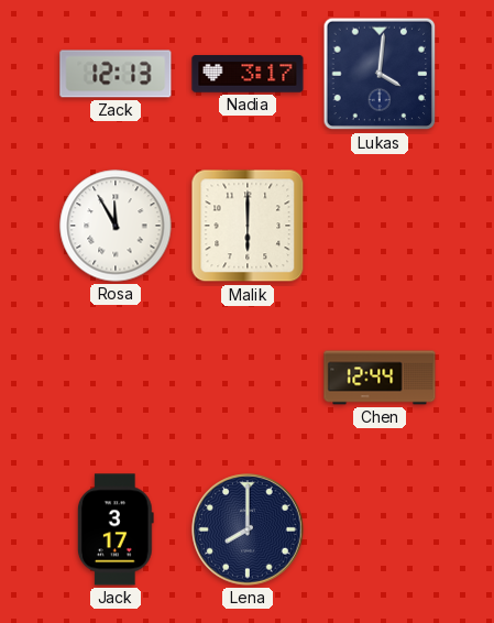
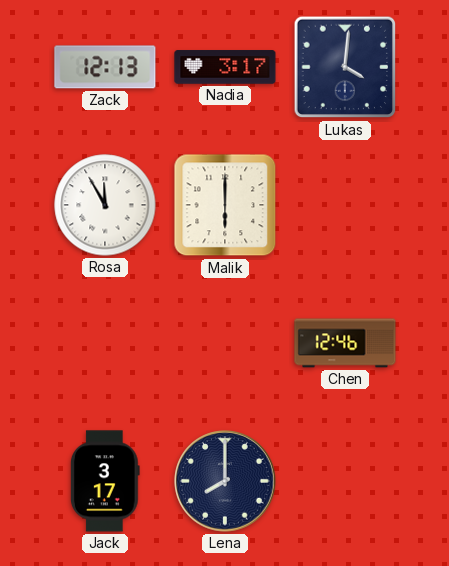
Chen: 12:44 -> 12:46
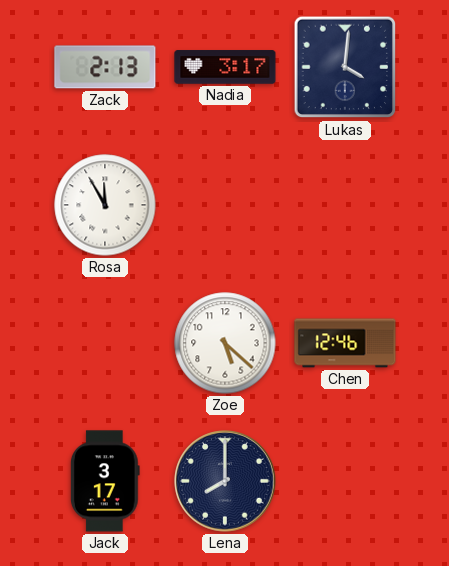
Zack: 12:13 -> 2:13
Malik: 6:00 -> none
Zoe: none -> 5:22
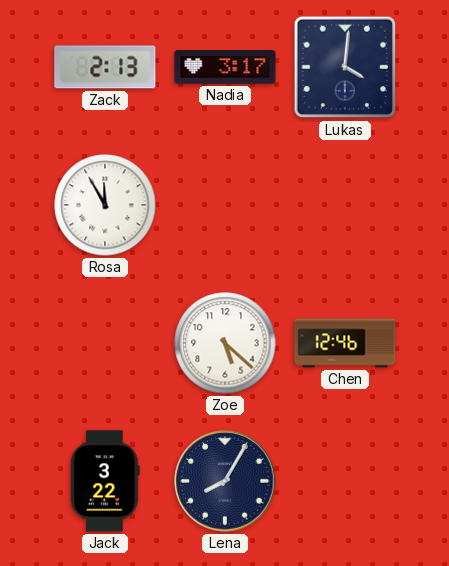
Jack: 3:17 -> 3:22
Lena: 8:00 -> 8:05
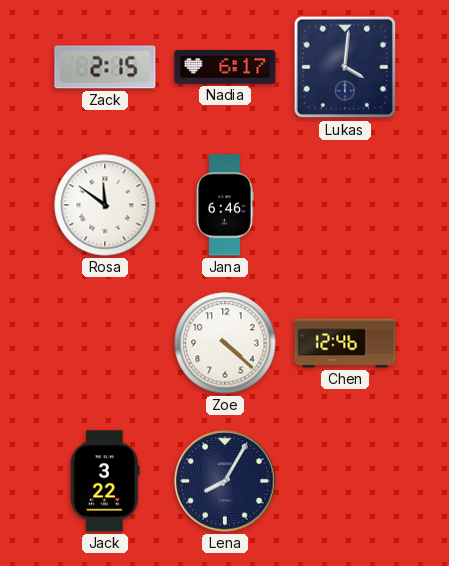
Zack: 2:13 -> 2:15
Nadia: 3:17 -> 6:17
Rosa: 11:55 -> 11:51
Jana: none -> 6:46
Zoe: 5:22 -> 4:22
